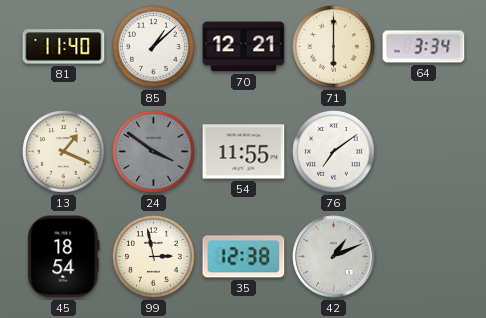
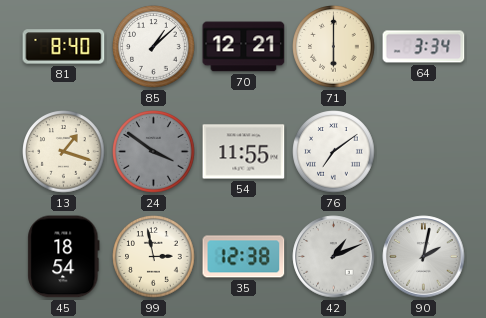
81: 11:40 -> 8:40
13: 1:19 -> 1:18
90: none -> 2:02
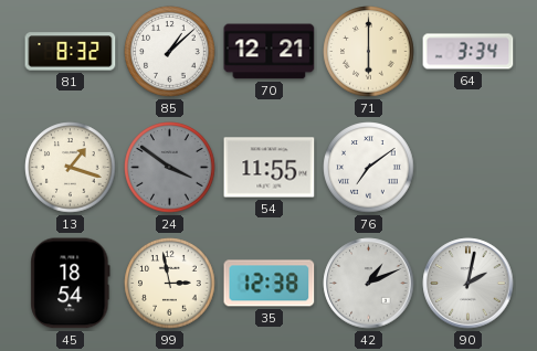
81: 8:40 -> 8:32
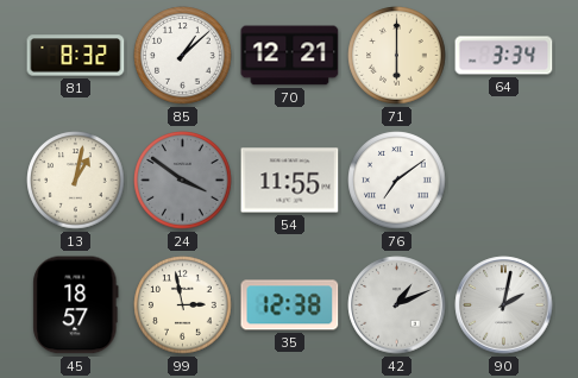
13: 1:18 -> 1:02
45: 18:54 -> 18:57
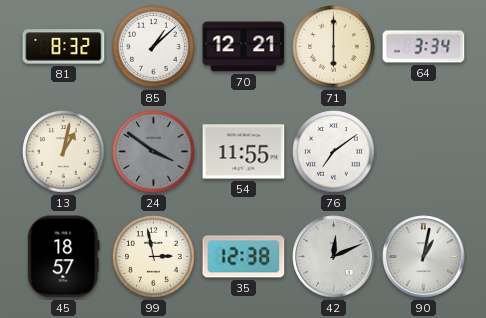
42: 1:11 -> 12:11
90: 2:02 -> 1:02
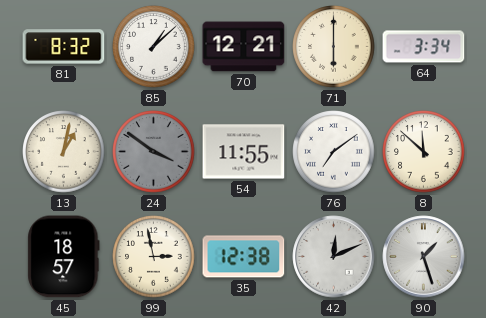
8: none -> 11:52
90: 1:02 -> 1:27
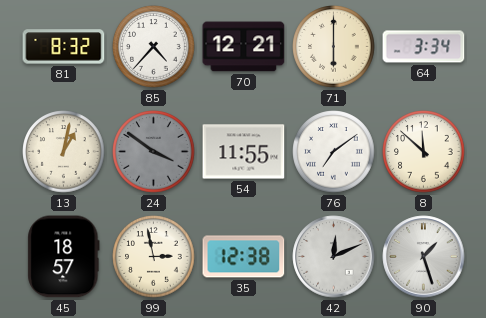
85: 1:08 -> 4:37
